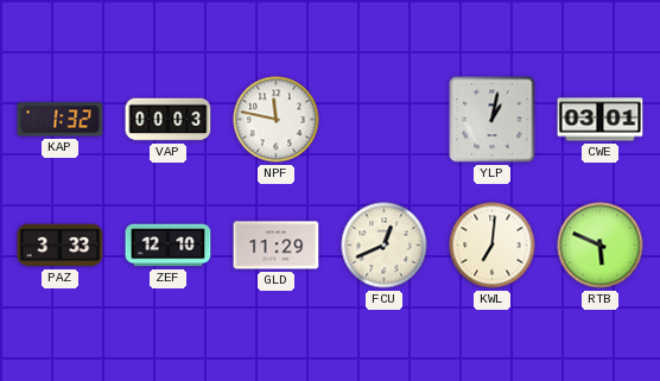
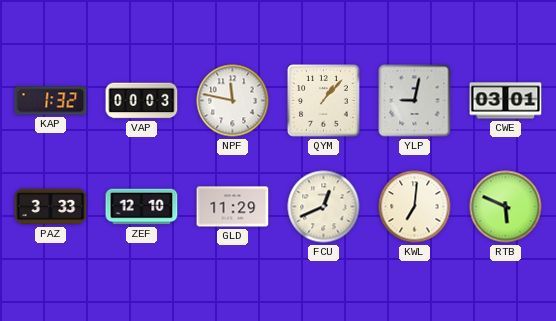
QYM: none -> 1:07
YLP: 1:02 -> 9:02
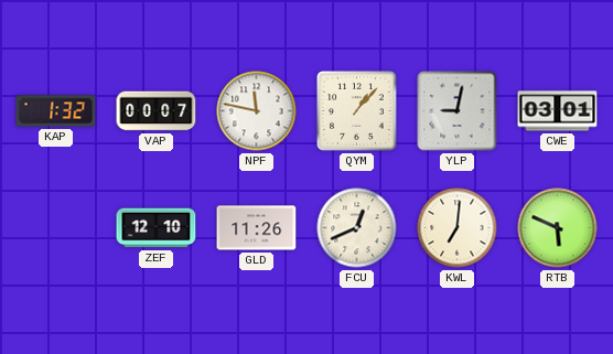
VAP: 00:03 -> 00:07
PAZ: 3:33 -> none
GLD: 11:29 -> 11:26
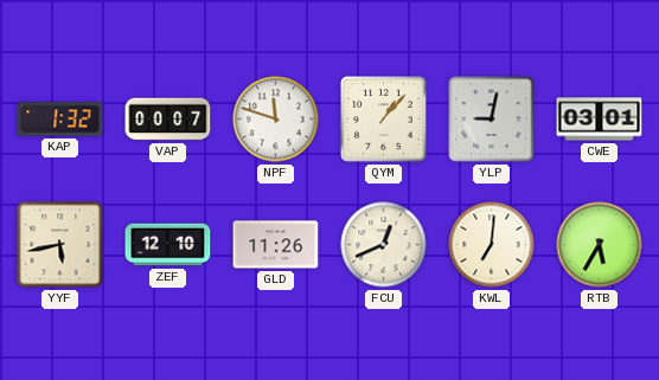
NPF: 11:47 -> 11:48
YYF: none -> 5:43
RTB: 5:49 -> 5:35
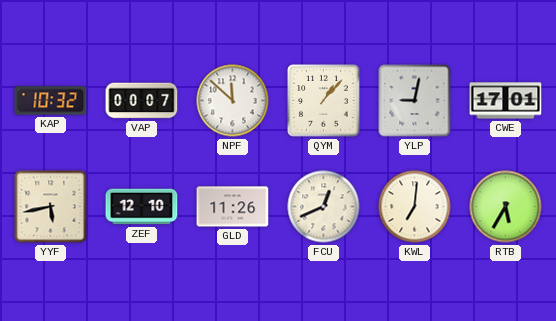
KAP: 1:32 -> 10:32
NPF: 11:48 -> 11:52
CWE: 03:01 -> 17:01
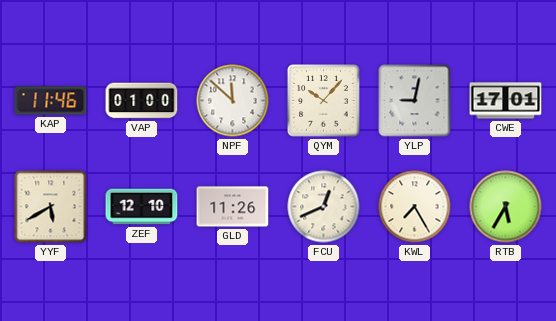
KAP: 10:32 -> 11:46
VAP: 00:07 -> 01:00
QYM: 1:07 -> 10:07
YYF: 5:43 -> 5:40
KWL: 7:01 -> 7:25
